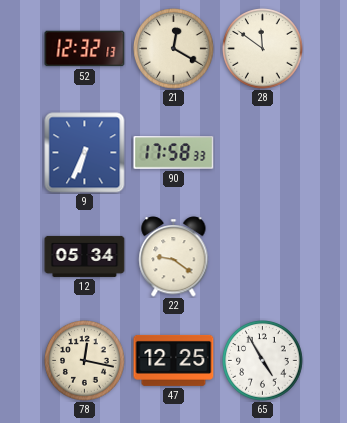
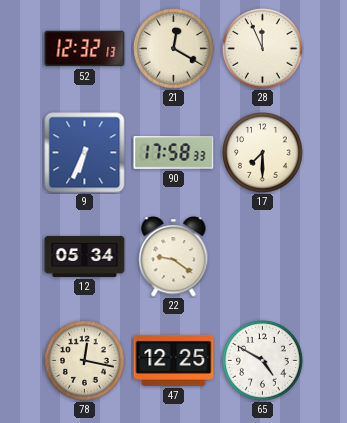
28: 11:51 -> 11:56
17: none -> 7:30
65: 4:55 -> 4:50
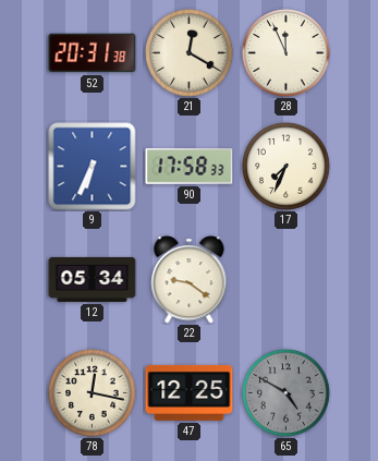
52: 12:32 -> 20:31
17: 7:30 -> 7:34
65 dial: white -> grey
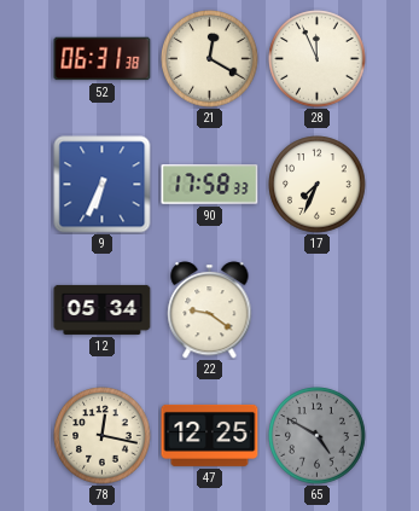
52: 20:31 -> 06:31
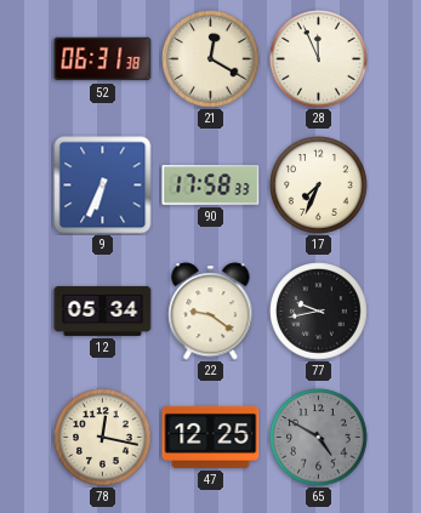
77: none -> 9:43
